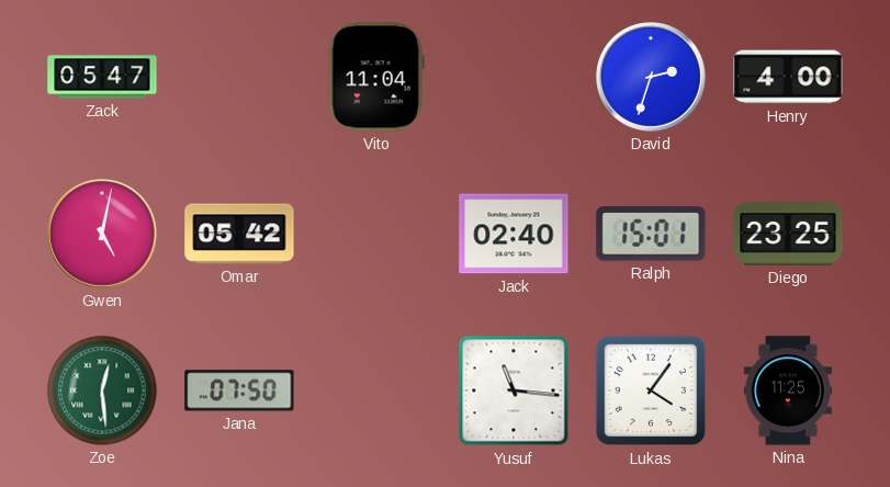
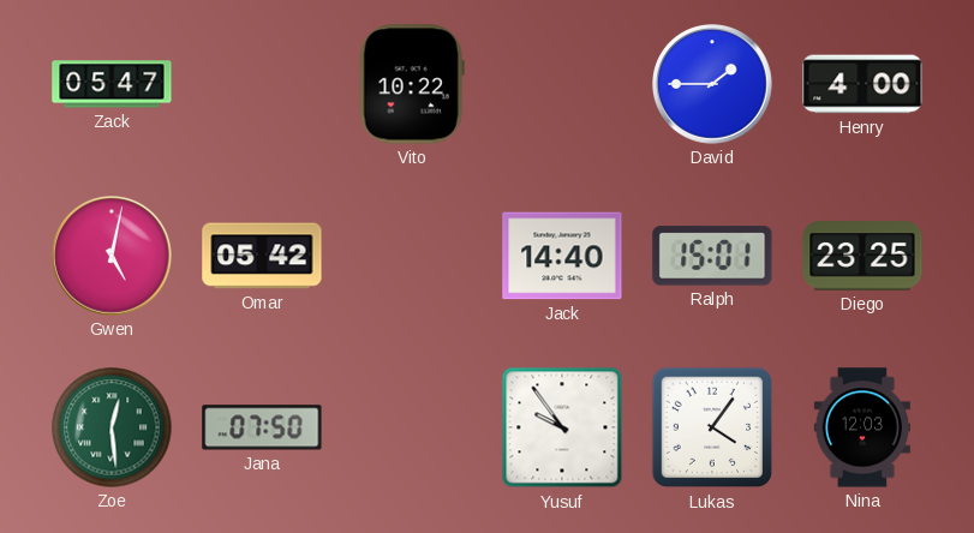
Vito: 11:04 -> 10:22
David: 2:33 -> 1:45
Jack: 02:40 -> 14:40
Yusuf: 11:16 -> 9:54
Nina: 11:25 -> 12:03
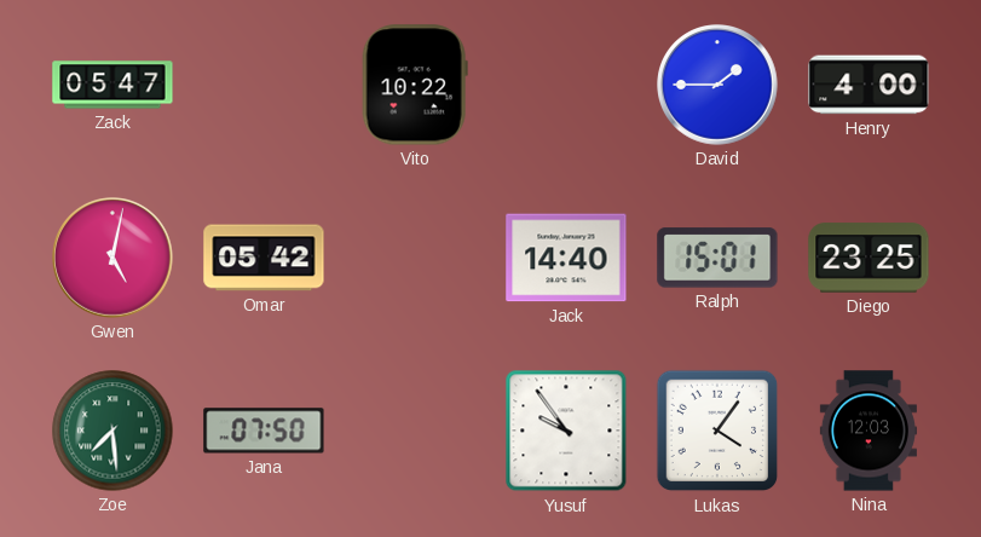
Zoe: 12:29 -> 7:29
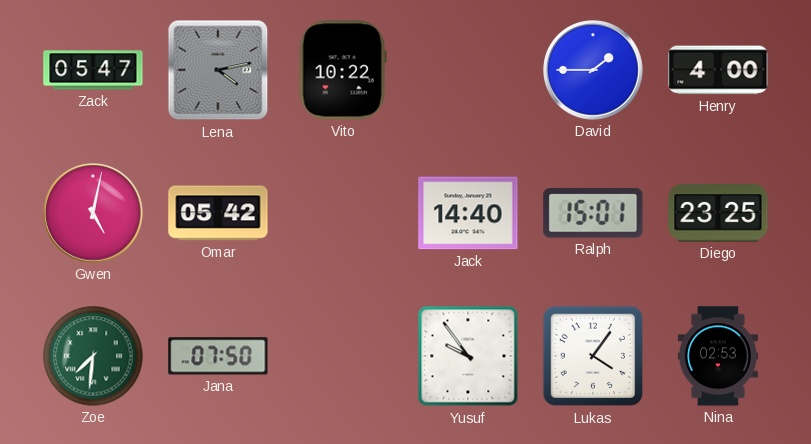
Lena: none -> 4:13
Zoe: 7:29 -> 7:31
Nina: 12:03 -> 02:53
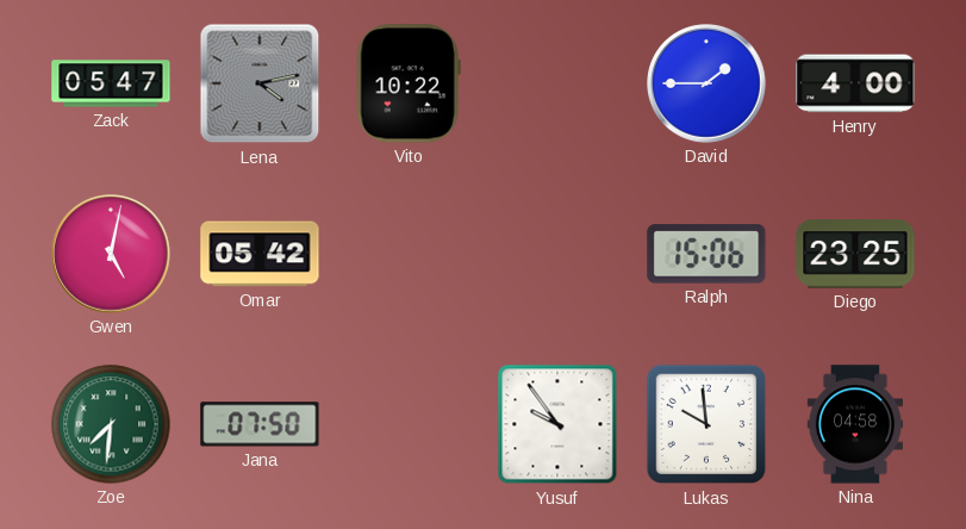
Jack: 14:40 -> none
Ralph: 15:01 -> 15:06
Lukas: 4:06 -> 9:59
Nina: 02:53 -> 04:58
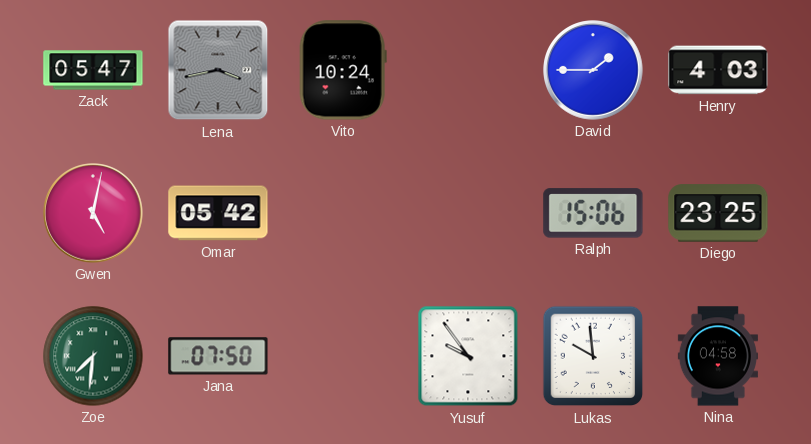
Lena: 4:13 -> 3:43
Vito: 10:22 -> 10:24
Henry: 4:00 -> 4:03
